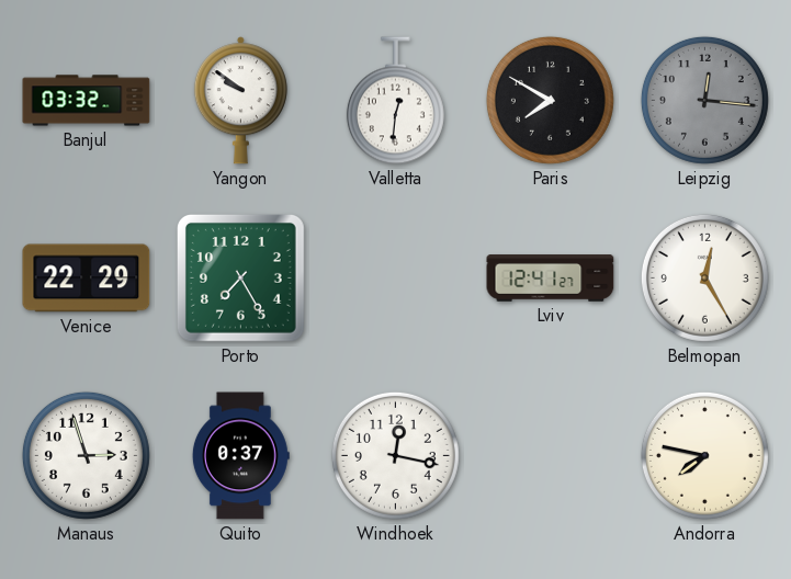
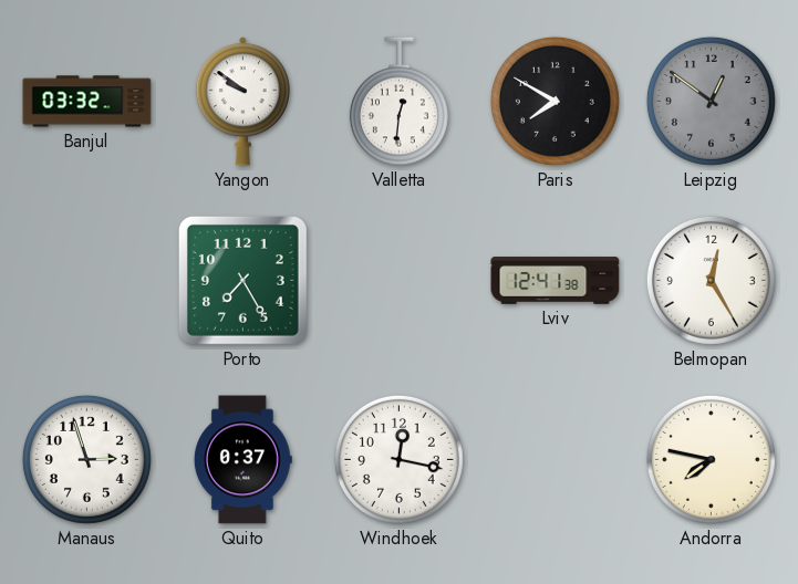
Leipzig: 12:16 -> 12:51
Venice: 22:29 -> none
Lviv: 12:41:27 -> 12:41:38
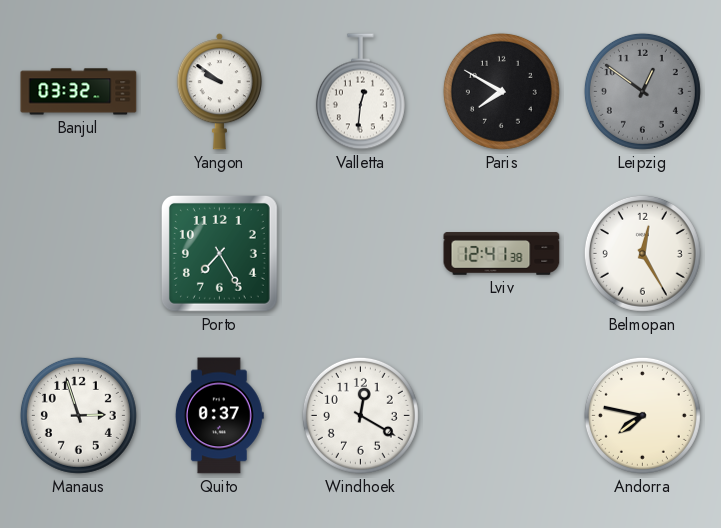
Windhoek: 12:17 -> 12:20
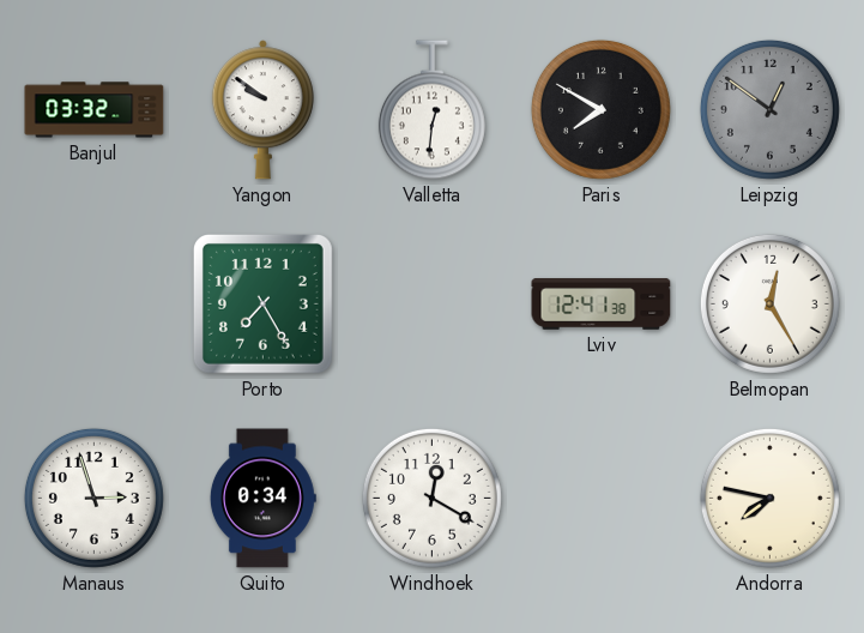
Quito: 0:37 -> 0:34
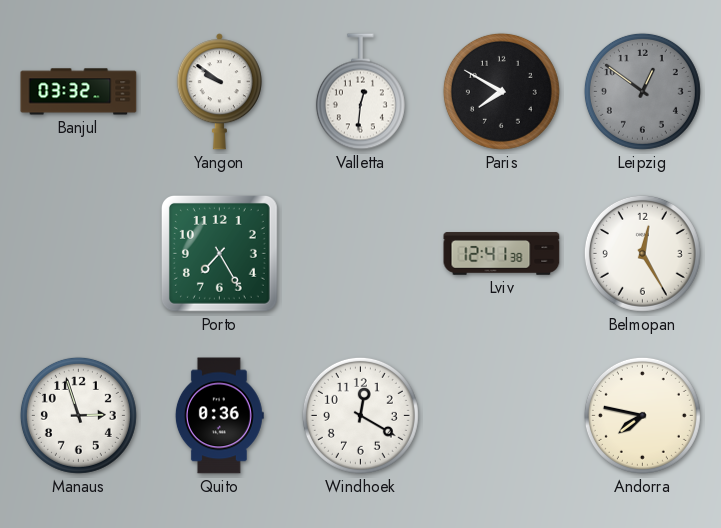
Quito: 0:34 -> 0:36
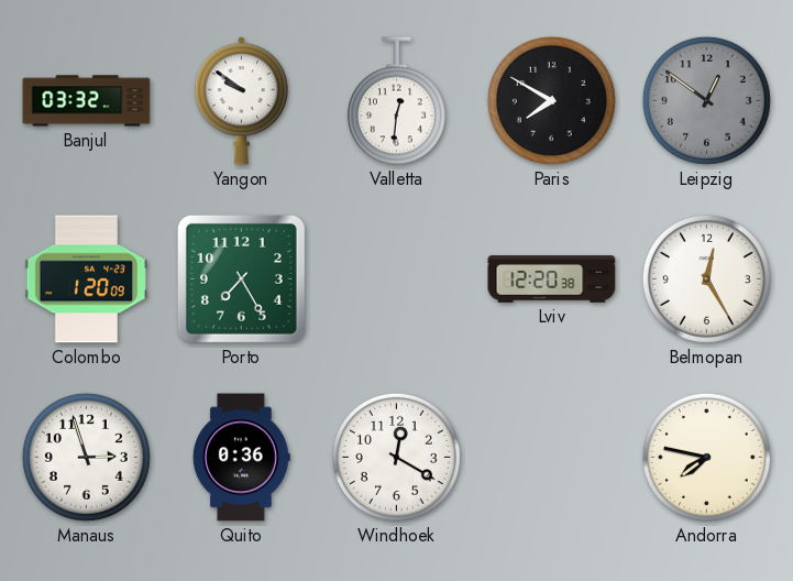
Colombo: none -> 1:20
Lviv: 12:41 -> 12:20
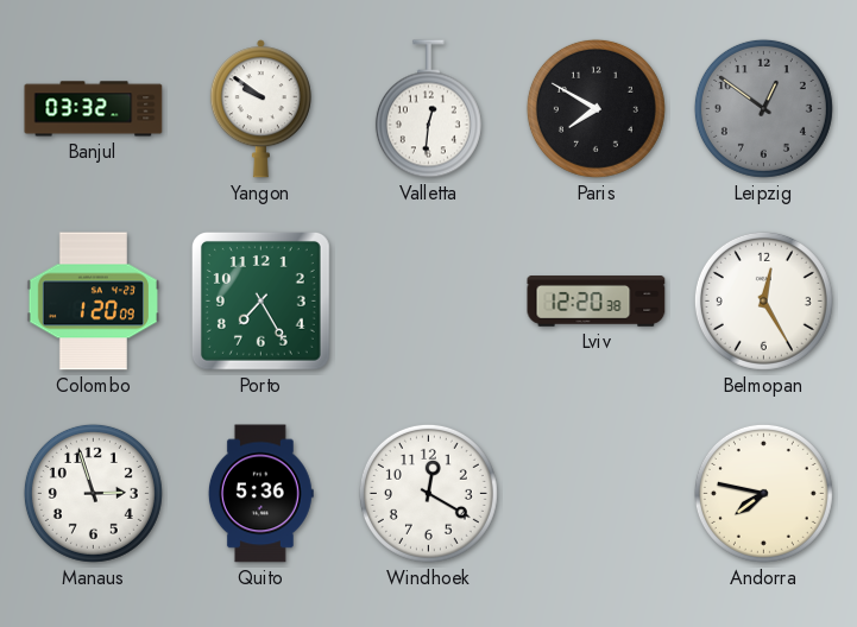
Quito: 0:36 -> 5:36
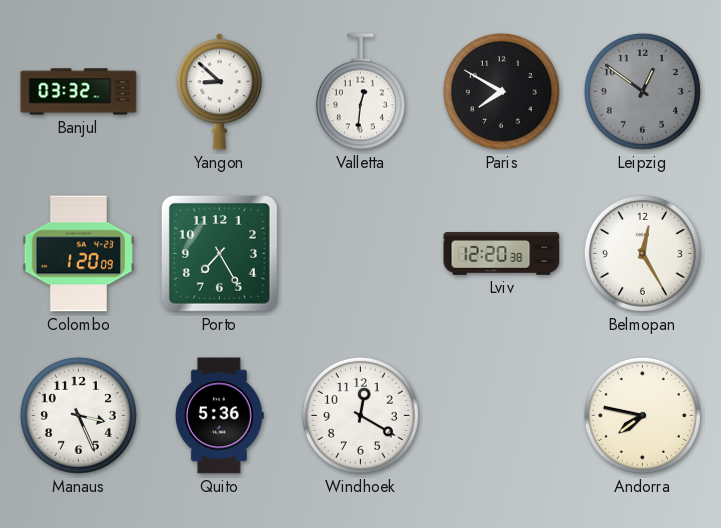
Yangon: 9:51 -> 8:52
Manaus: 2:57 -> 3:26
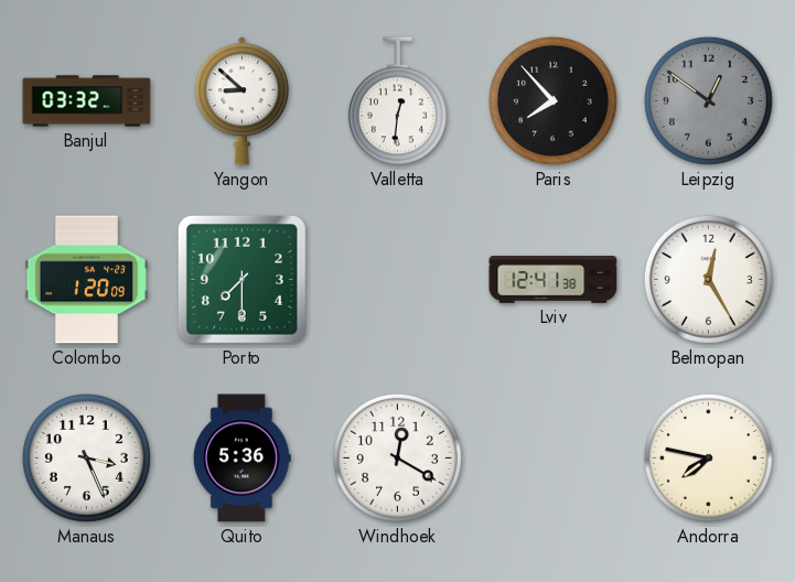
Paris: 7:50 -> 7:53
Porto: 7:25 -> 7:30
Lviv: 12:20 -> 12:41
